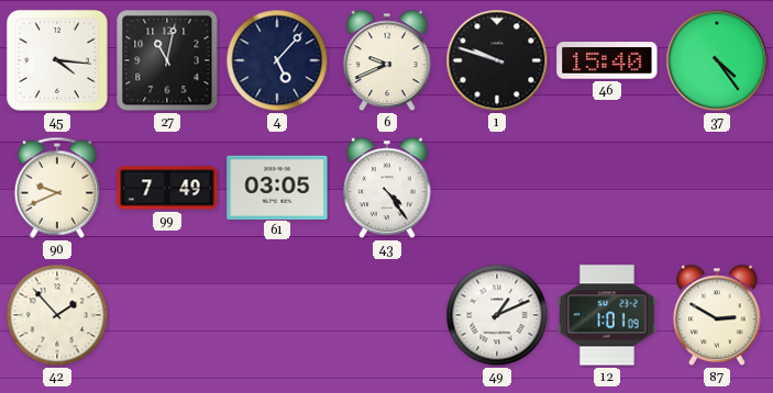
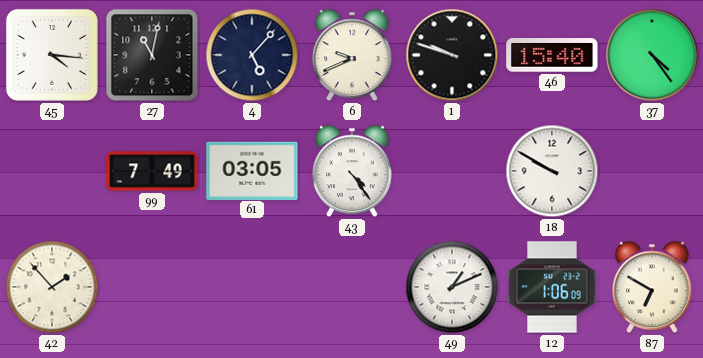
90: 9:41 -> none
18: none -> 9:50
12: 1:01 -> 1:06
87: 2:50 -> 6:50
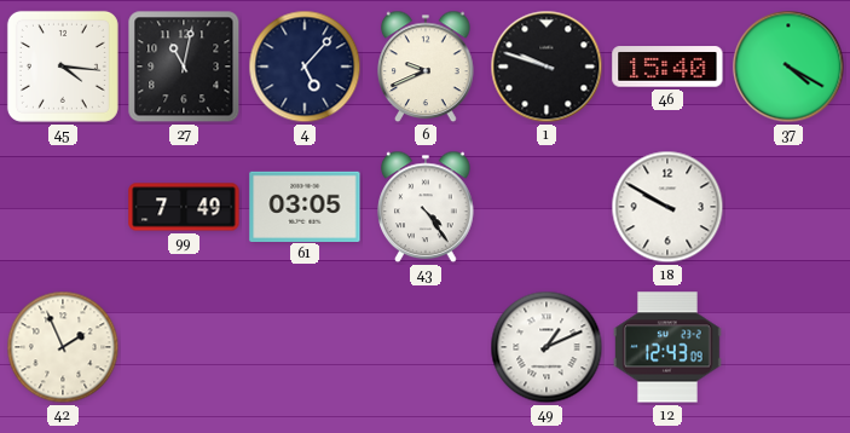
37: 4:24 -> 4:20
42: 1:53 -> 1:56
12: 1:06 -> 12:43
87: 6:50 -> none
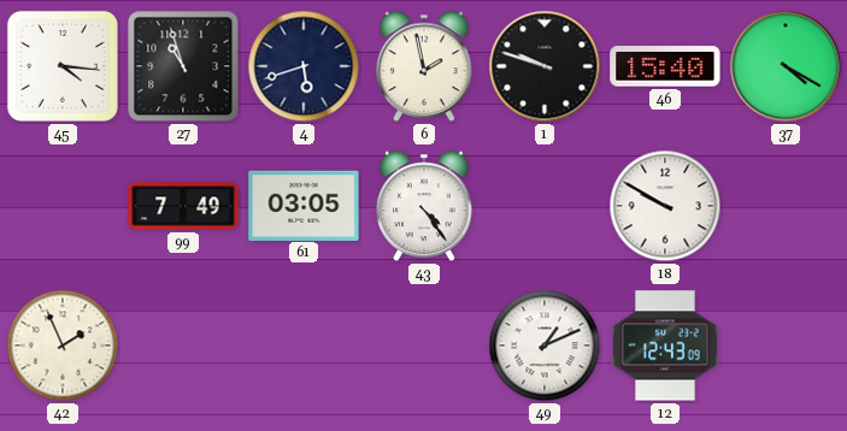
27: 11:02 -> 10:57
4: 5:07 -> 5:42
6: 9:41 -> 1:58
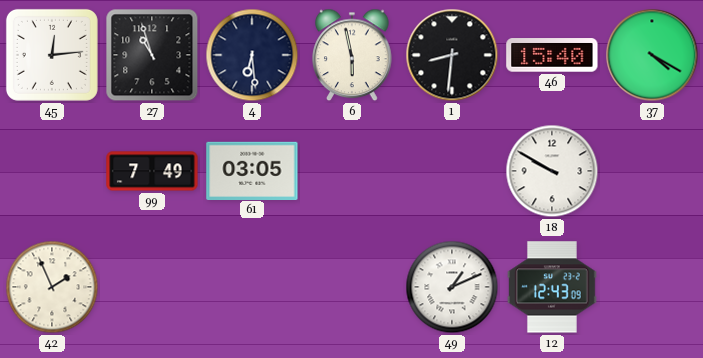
45: 4:16 -> 12:14
4: 5:42 -> 6:29
6: 1:58 -> 5:58
1: 9:48 -> 8:31
43: 4:24 -> none
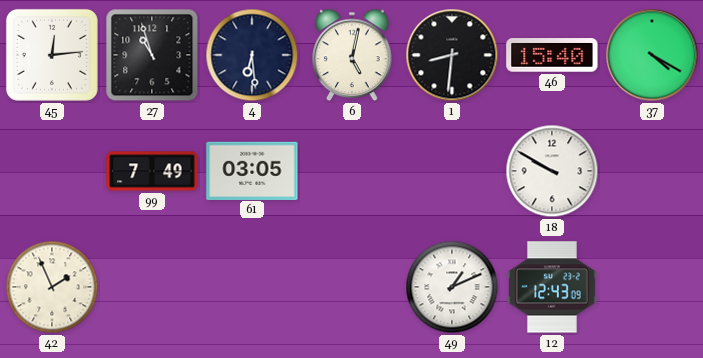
6: 5:58 -> 5:02
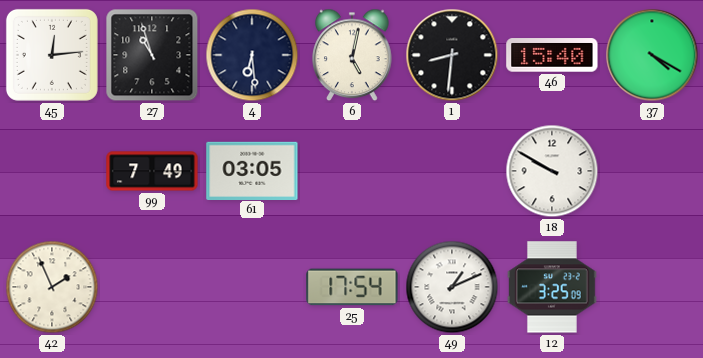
25: none -> 17:54
12: 12:43 -> 3:25
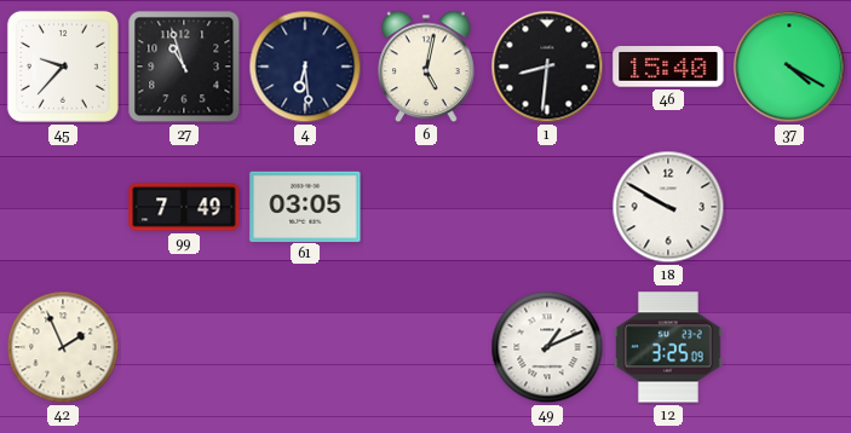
45: 12:14 -> 9:37
25: 17:54 -> none
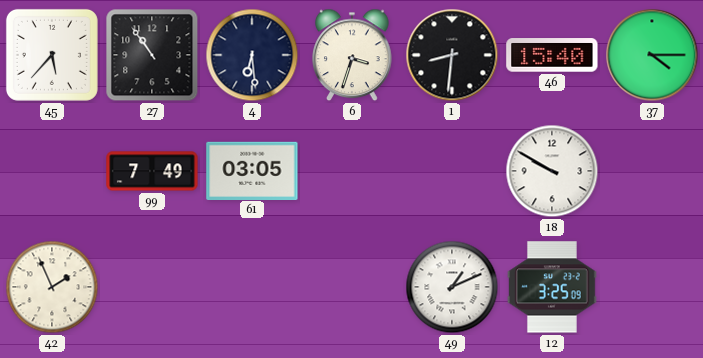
45: 9:37 -> 5:37
27: 10:57 -> 10:54
6: 5:02 -> 3:33
37: 4:20 -> 4:15
